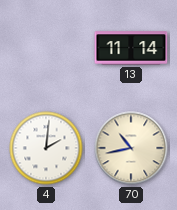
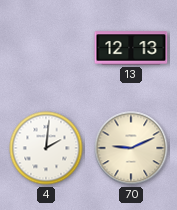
13: 11:14 -> 12:13
70: 10:43 -> 9:11
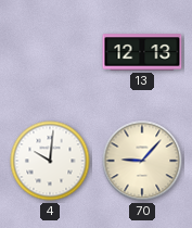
4: 2:01 -> 10:01
70: 9:11 -> 9:07
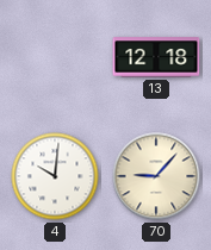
13: 12:13 -> 12:18
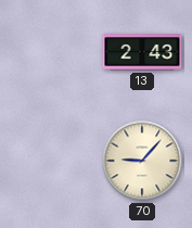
13: 12:18 -> 2:43
4: 10:01 -> none
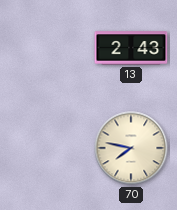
70: 9:07 -> 7:47
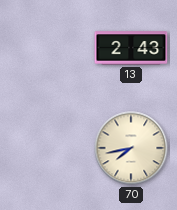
70: 7:47 -> 7:43
